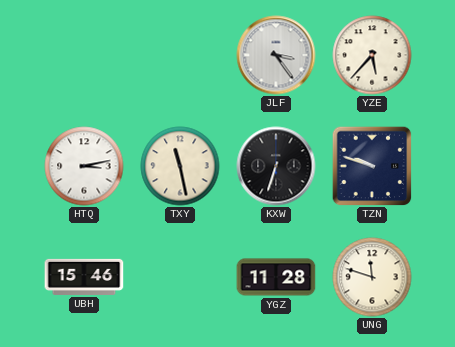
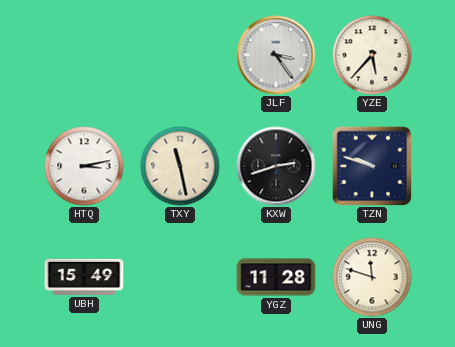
KXW: 6:33 -> 2:42
UBH: 15:46 -> 15:49
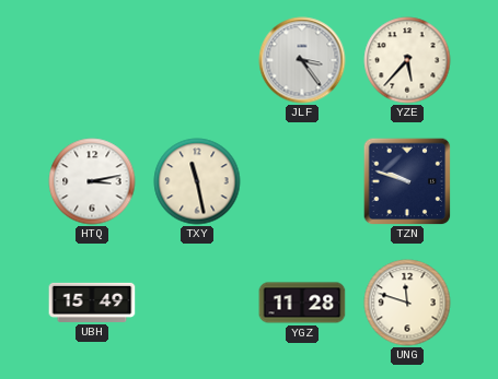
KXW: 2:42 -> none
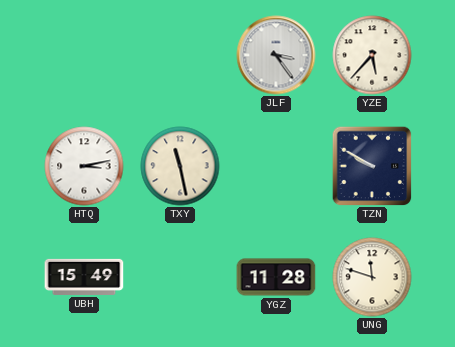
TZN: 9:48 -> 9:50
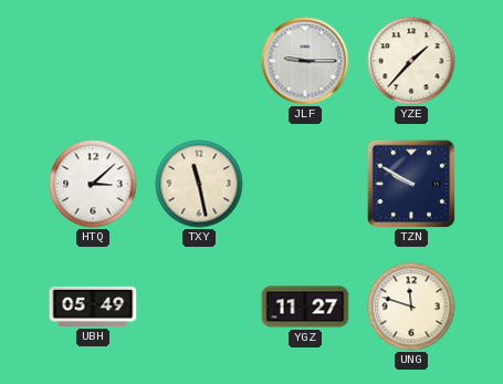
JLF: 3:24 -> 9:15
YZE: 5:37 -> 1:37
HTQ: 3:13 -> 3:08
UBH: 15:49 -> 05:49
YGZ: 11:28 -> 11:27
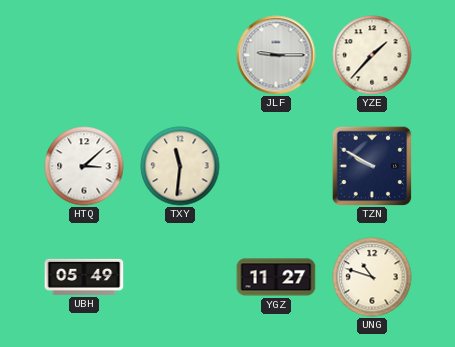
TXY: 11:28 -> 11:31
UNG: 11:48 -> 10:48
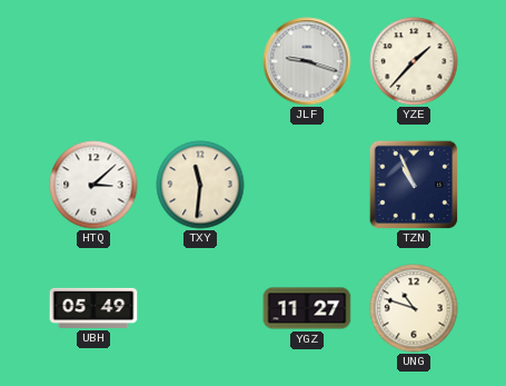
JLF: 9:15 -> 9:18
TZN: 9:50 -> 10:56
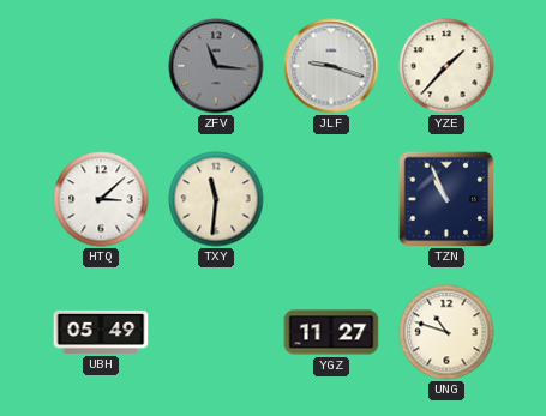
ZFV: none -> 11:16
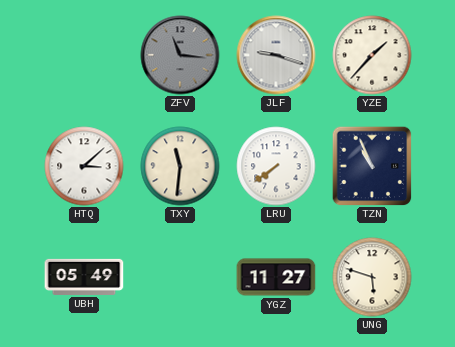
LRU: none -> 7:39
UNG: 10:48 -> 5:48
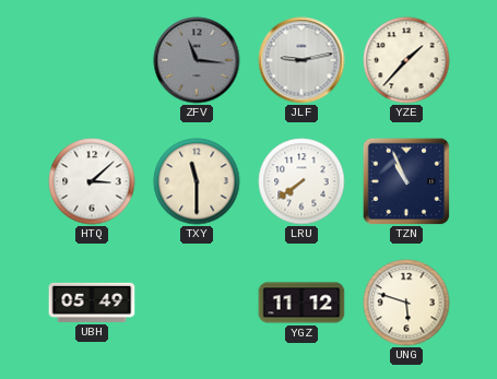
JLF: 9:18 -> 9:13
TXY: 11:31 -> 11:30
YGZ: 11:27 -> 11:12
